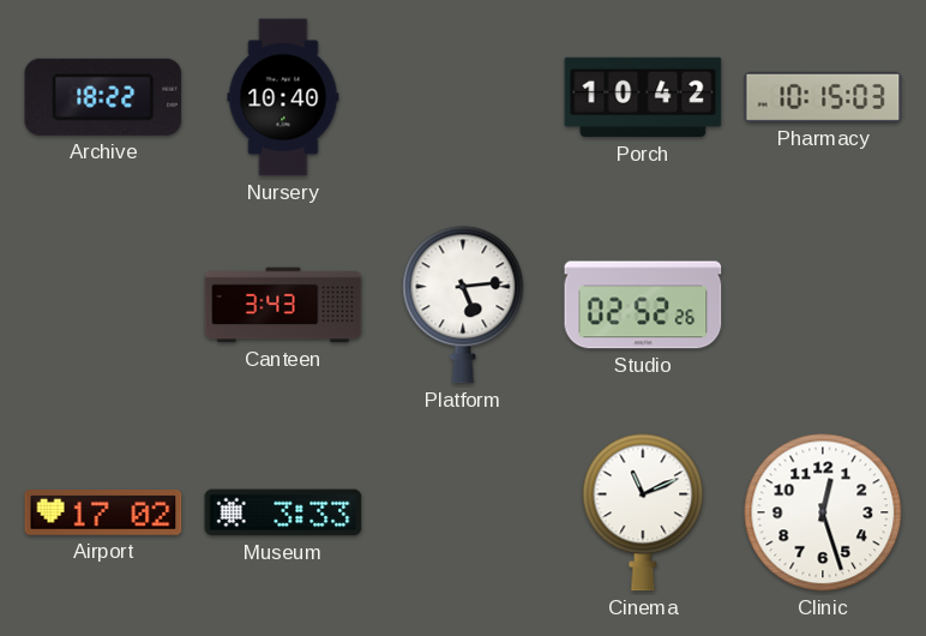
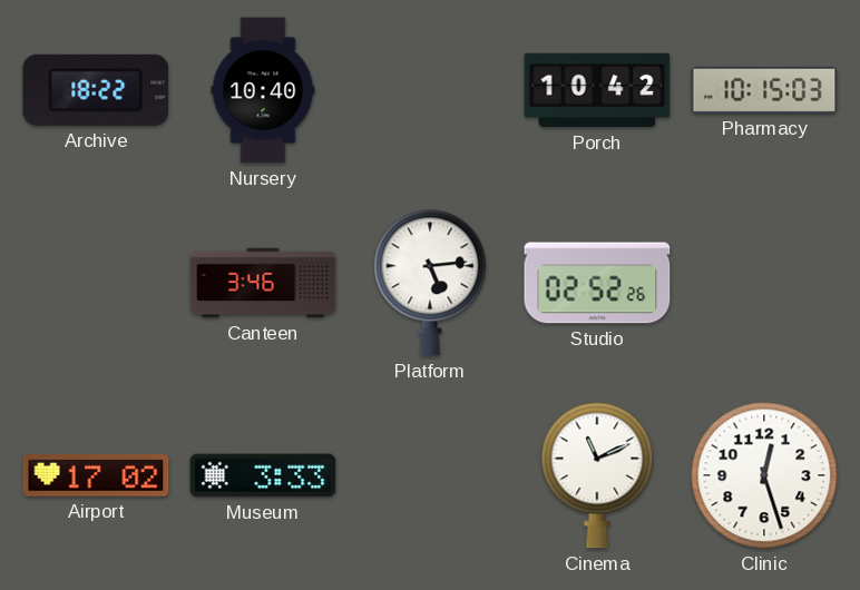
Canteen: 3:43 -> 3:46
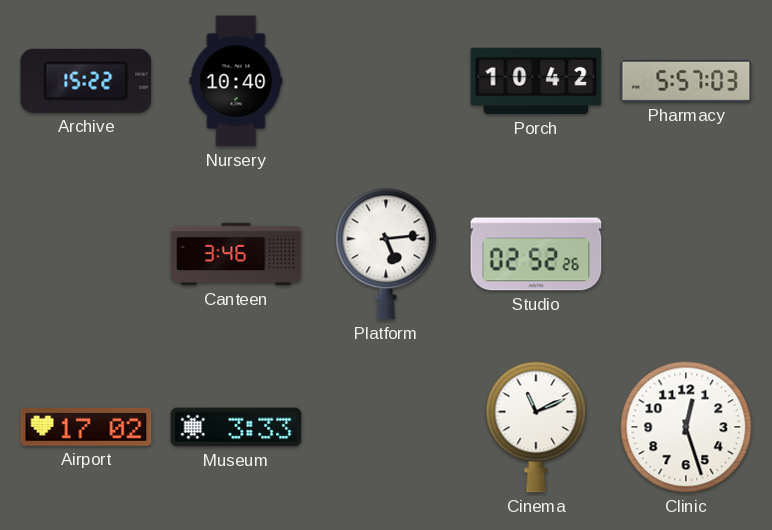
Archive: 18:22 -> 15:22
Pharmacy: 10:15 -> 5:57
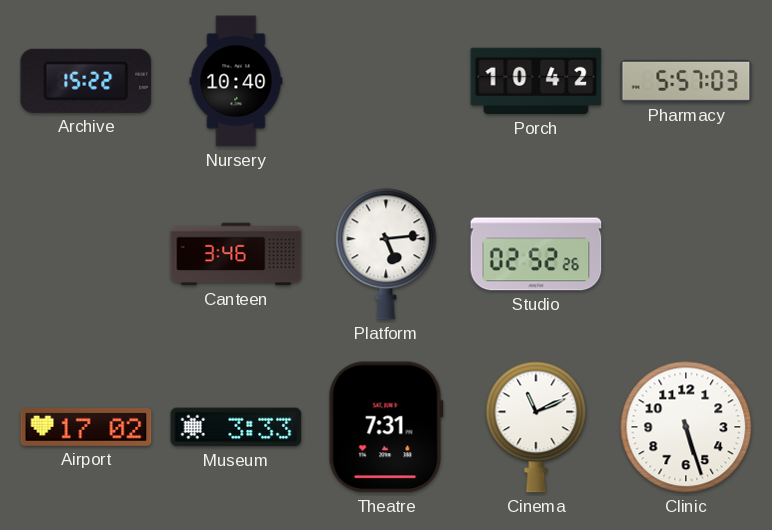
Theatre: none -> 7:31
Clinic: 12:27 -> 5:27
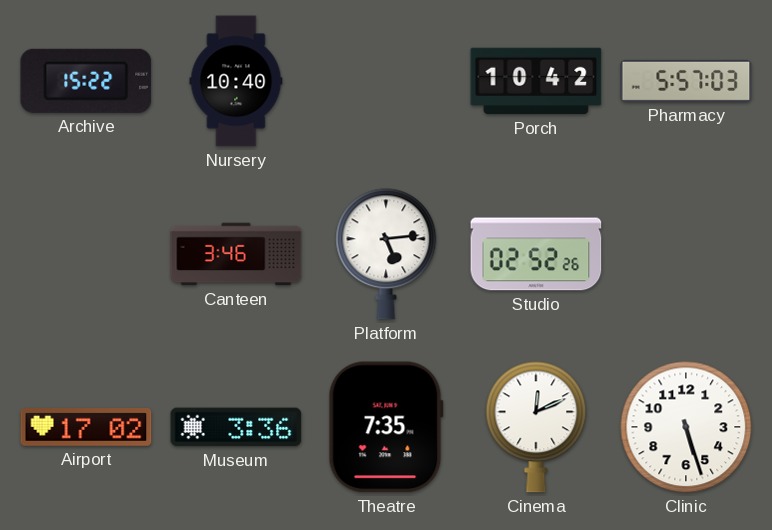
Museum: 3:33 -> 3:36
Theatre: 7:31 -> 7:35
Cinema: 11:11 -> 12:11
